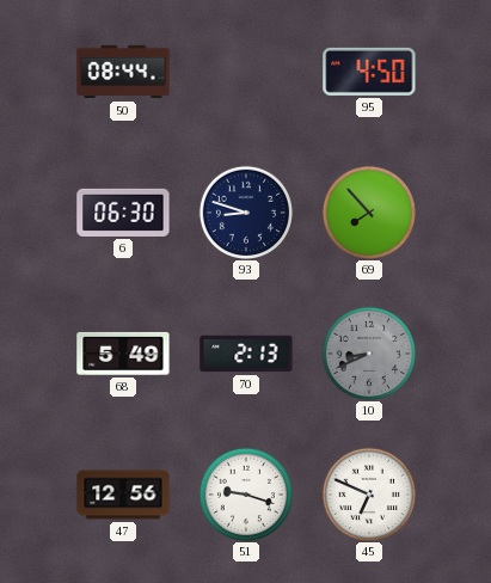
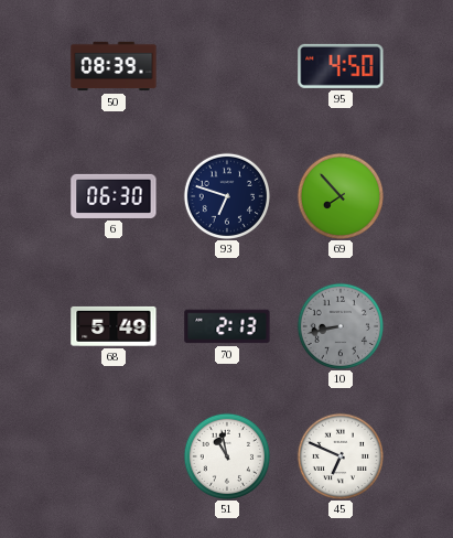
50: 08:44 -> 08:39
93: 8:48 -> 6:48
10: 8:41 -> 8:43
47: 12:56 -> none
51: 9:18 -> 10:58
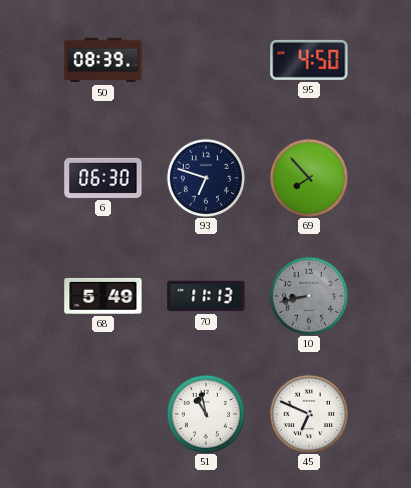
70: 2:13 -> 11:13
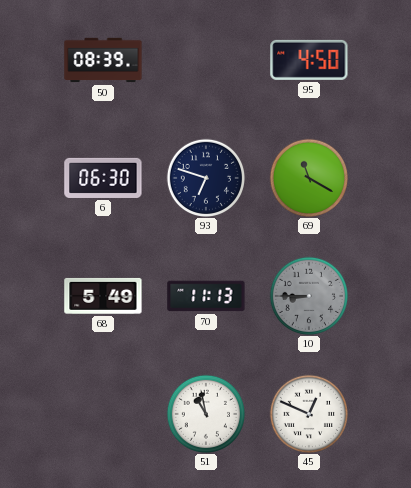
69: 7:53 -> 11:20
10: 8:43 -> 8:45
45: 6:49 -> 12:49
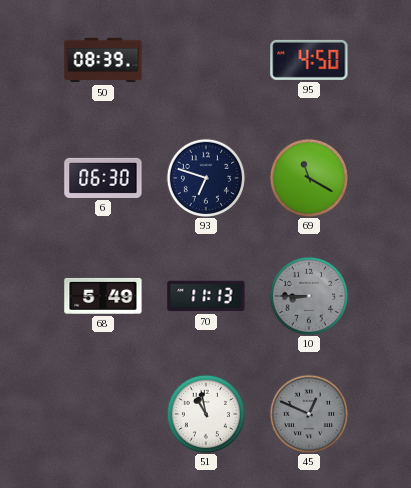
45 dial: white -> grey
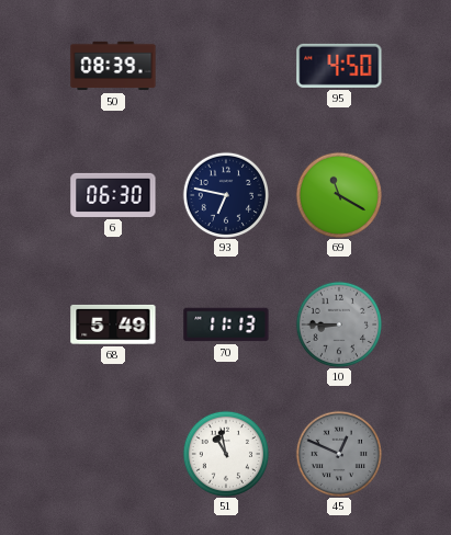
93: 6:48 -> 6:47
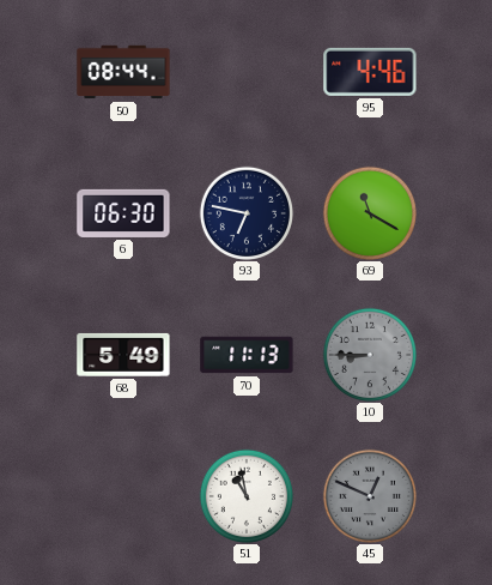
50: 08:39 -> 08:44
95: 4:50 -> 4:46
